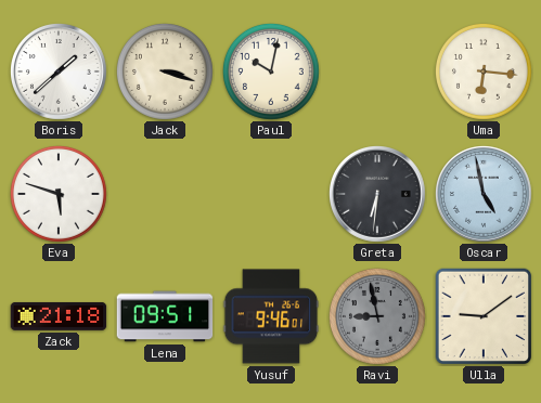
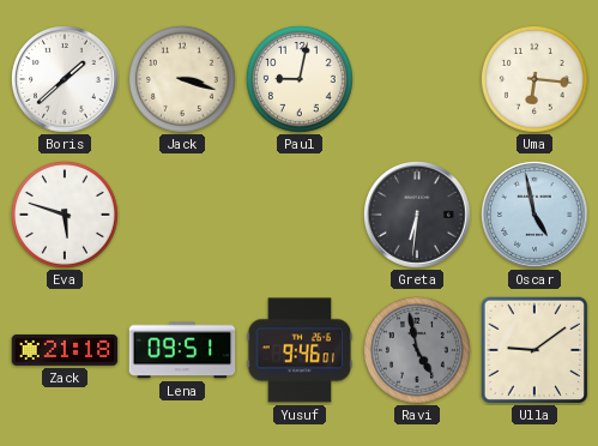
Paul: 10:02 -> 9:02
Ravi: 8:58 -> 4:58
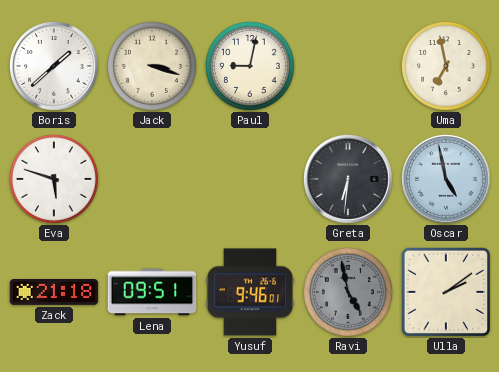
Uma: 6:16 -> 6:58
Ulla: 9:09 -> 2:09
